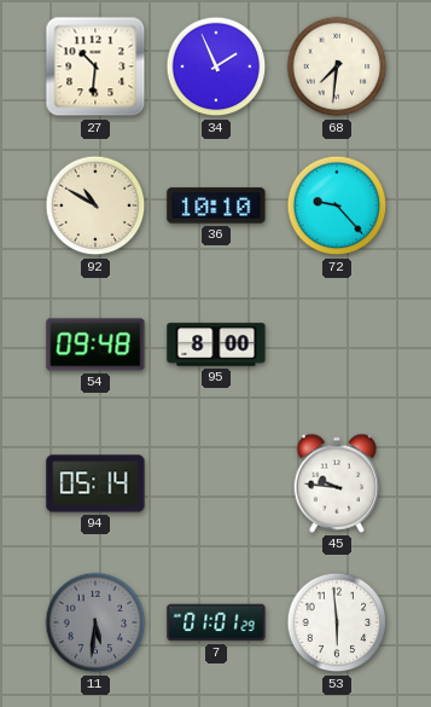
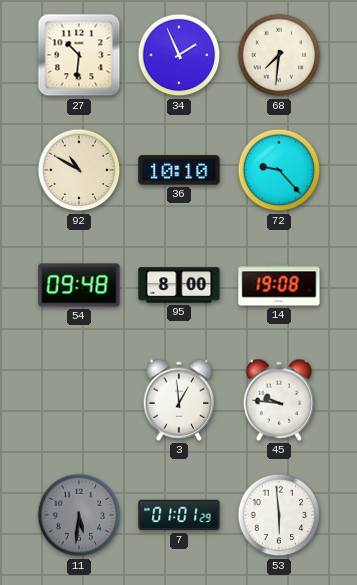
14: none -> 19:08
94: 05:14 -> none
3: none -> 12:59
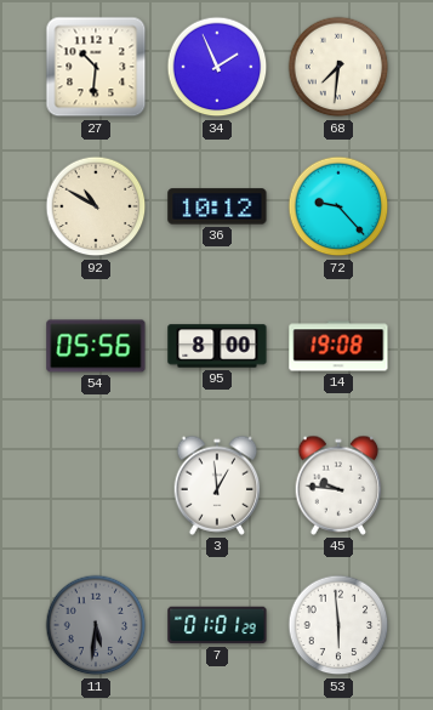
36: 10:10 -> 10:12
54: 09:48 -> 05:56
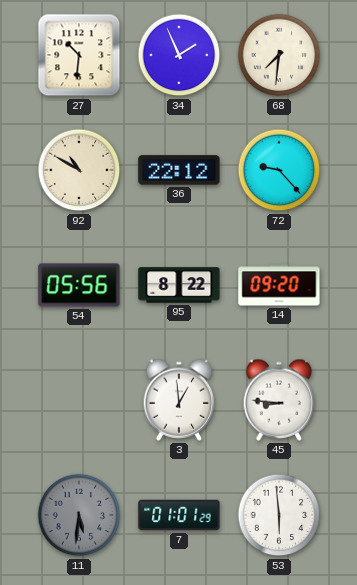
36: 10:12 -> 22:12
95: 8:00 -> 8:22
14: 19:08 -> 09:20
45: 9:46 -> 8:46
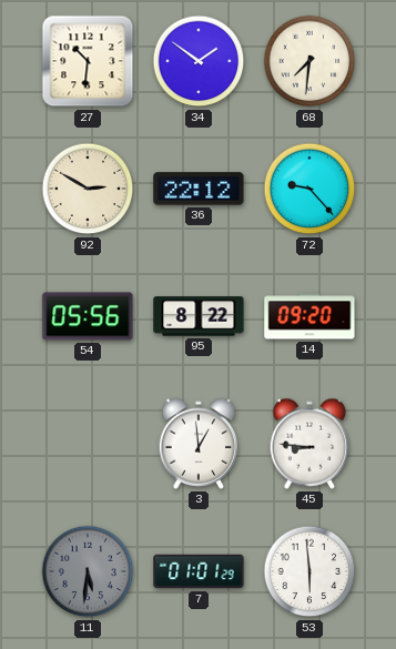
34: 1:56 -> 1:51
92: 10:50 -> 2:50
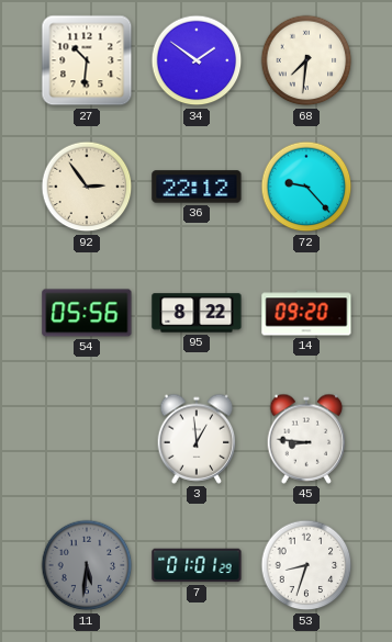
92: 2:50 -> 2:54
53: 5:59 -> 8:33
